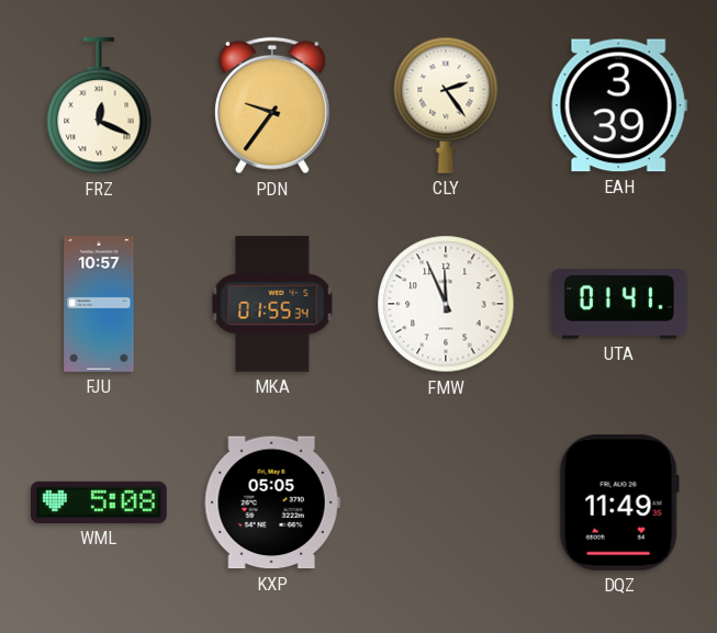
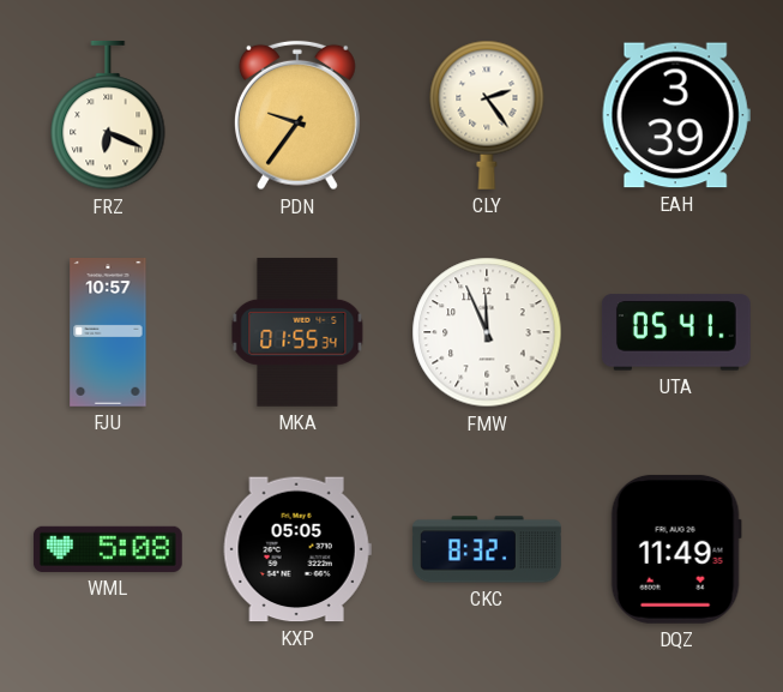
FRZ: 12:19 -> 6:19
UTA: 01:41 -> 05:41
CKC: none -> 8:32
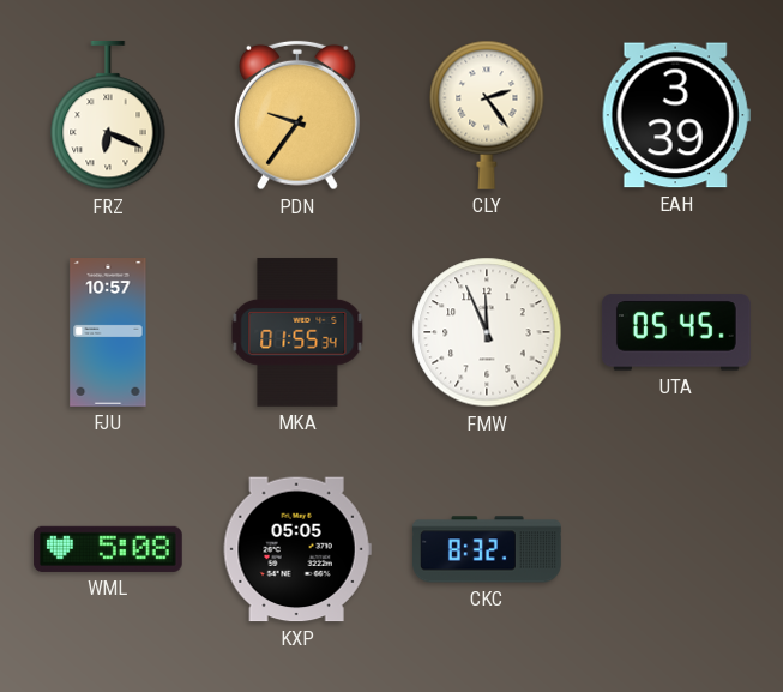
UTA: 05:41 -> 05:45
DQZ: 11:49 -> none
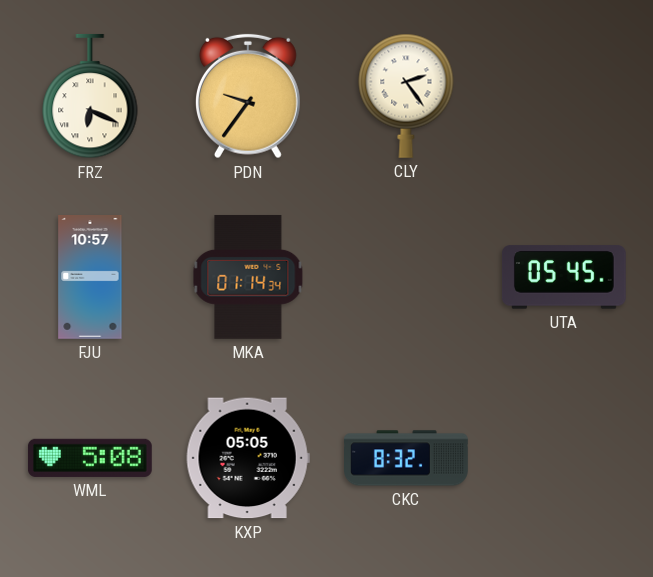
EAH: 3:39 -> none
MKA: 01:55 -> 01:14
FMW: 11:56 -> none
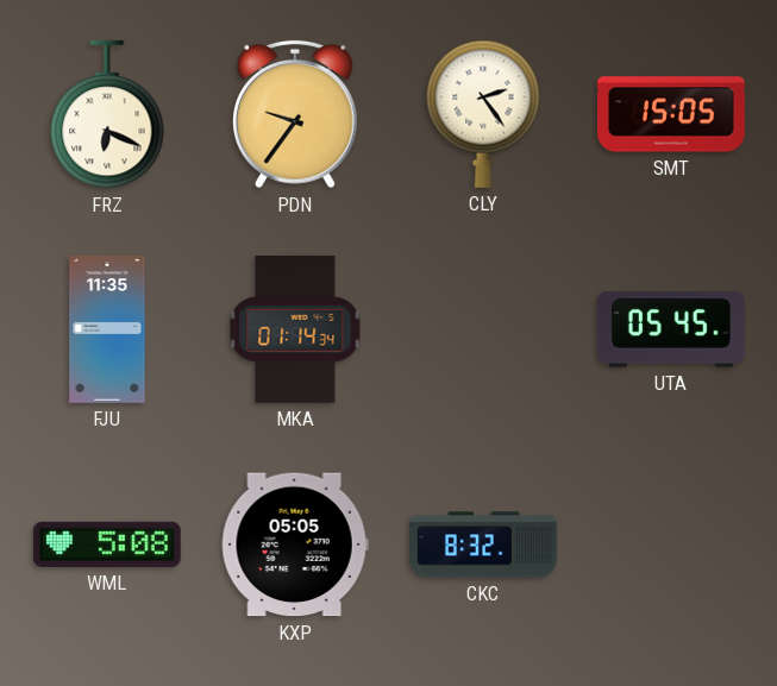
SMT: none -> 15:05
FJU: 10:57 -> 11:35
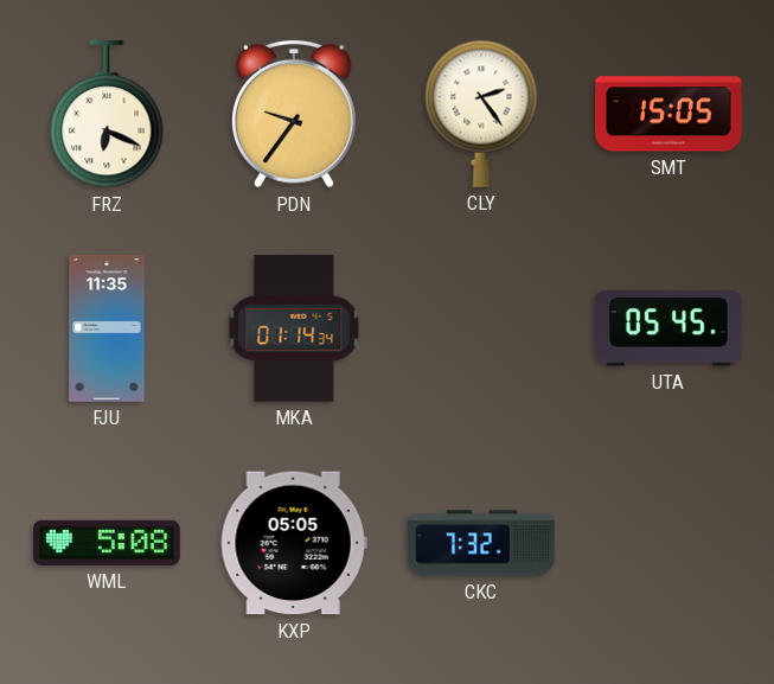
CKC: 8:32 -> 7:32
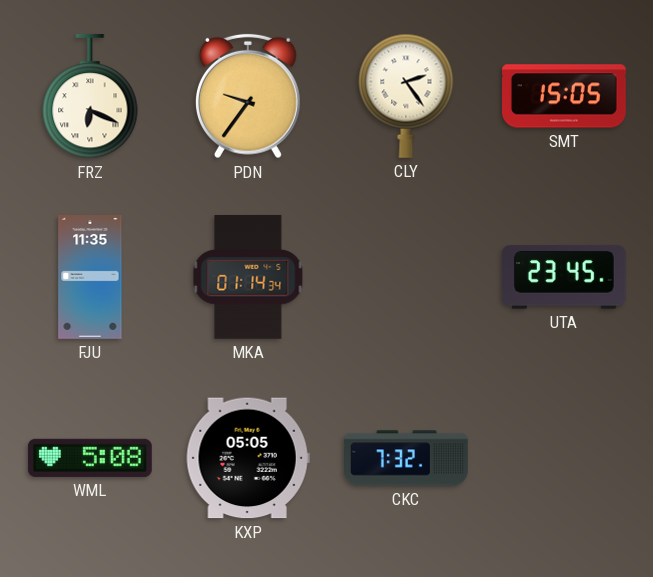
UTA: 05:45 -> 23:45
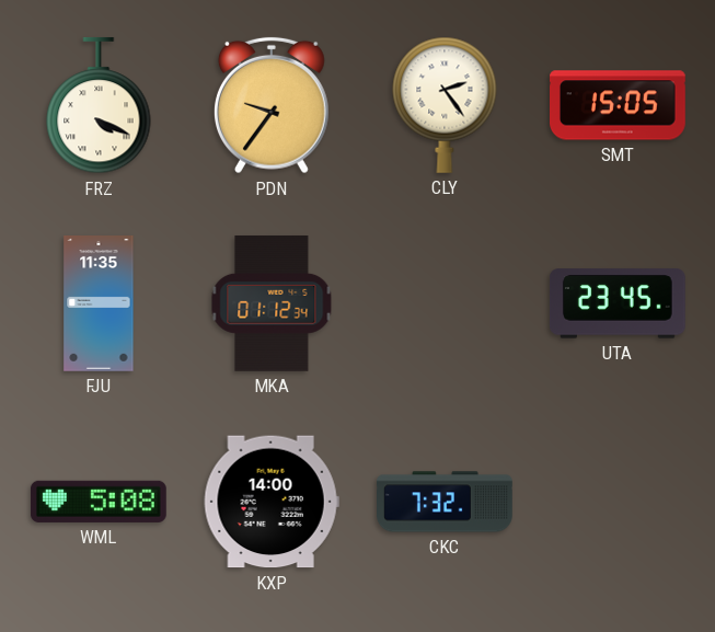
FRZ: 6:19 -> 4:19
MKA: 01:14 -> 01:12
KXP: 05:05 -> 14:00
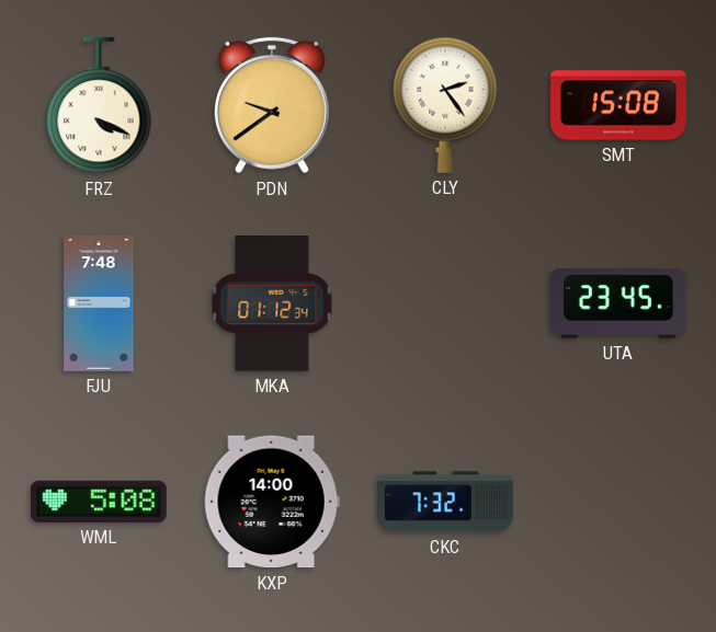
PDN: 9:36 -> 9:39
SMT: 15:05 -> 15:08
FJU: 11:35 -> 7:48
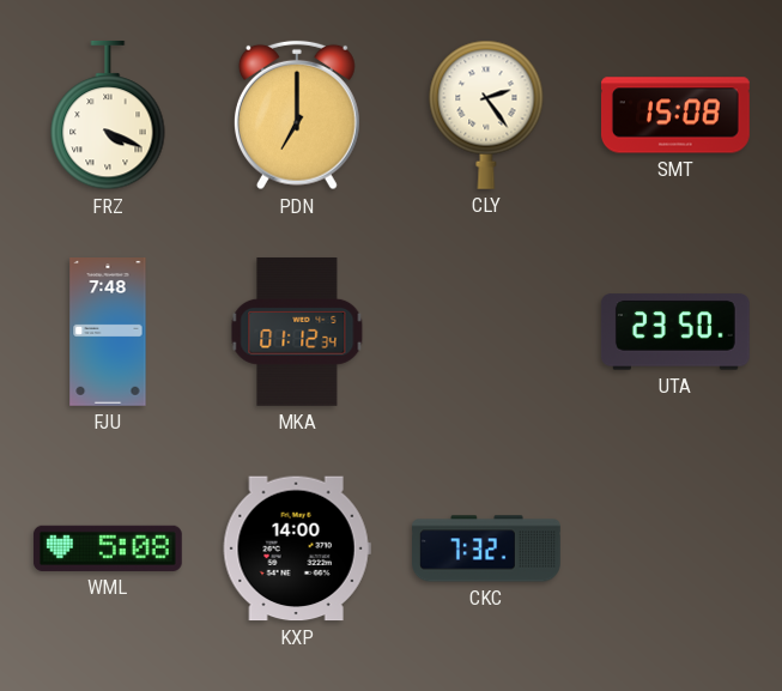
PDN: 9:39 -> 7:00
UTA: 23:45 -> 23:50
